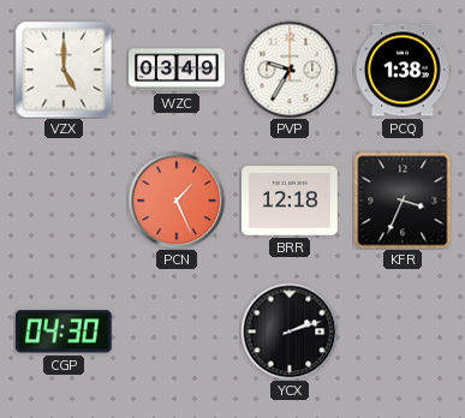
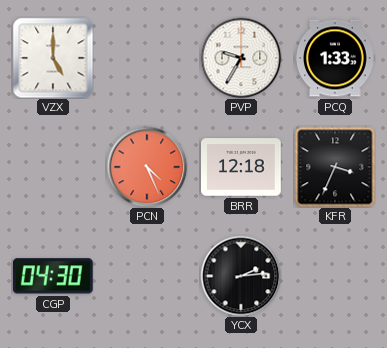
WZC: 03:49 -> none
PCQ: 1:38 -> 1:33
PCN: 1:26 -> 4:26
YCX: 2:12 -> 2:14
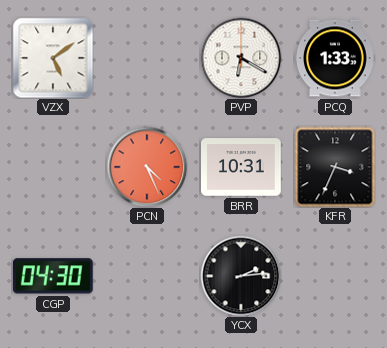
VZX: 5:00 -> 5:09
PVP: 9:35 -> 6:20
BRR: 12:18 -> 10:31
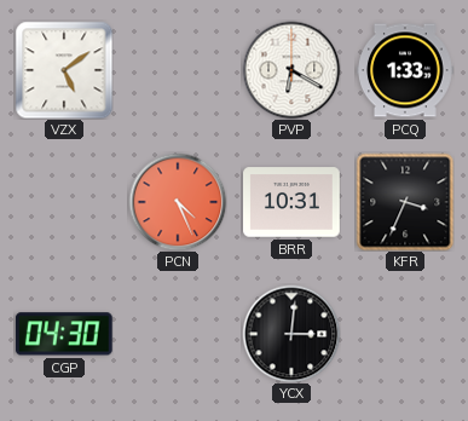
YCX: 2:14 -> 3:01
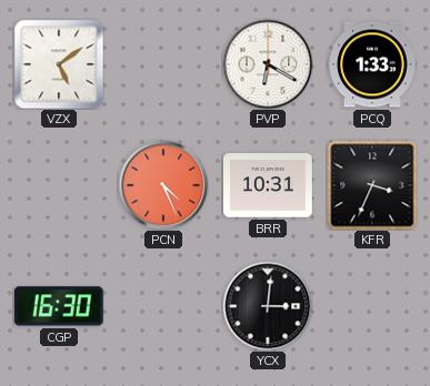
CGP: 04:30 -> 16:30
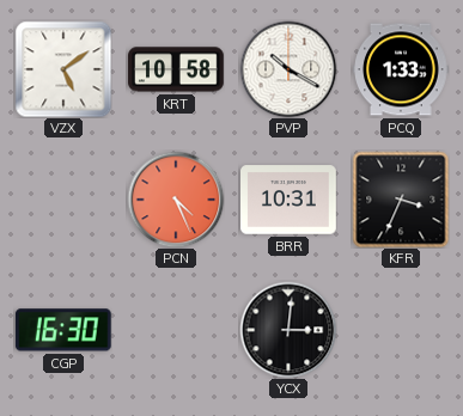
KRT: none -> 10:58
PVP: 6:20 -> 10:20
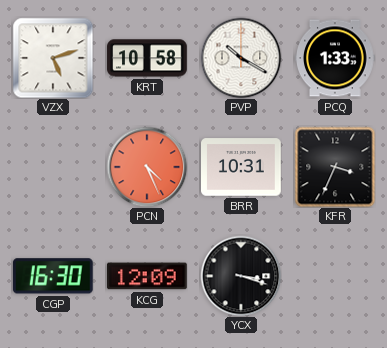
VZX: 5:09 -> 5:12
KCG: none -> 12:09
YCX: 3:01 -> 3:18
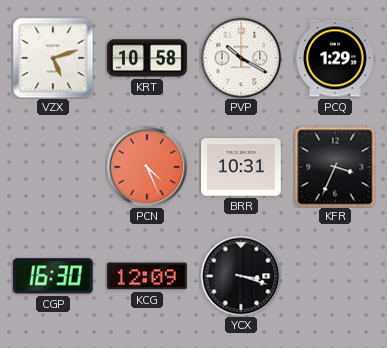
PCQ: 1:33 -> 1:29
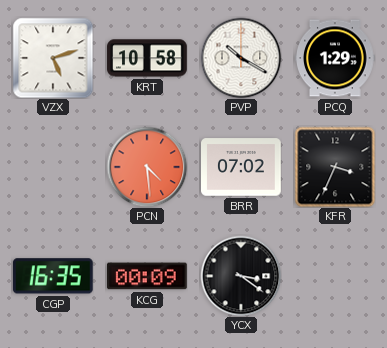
PCN: 4:26 -> 4:29
BRR: 10:31 -> 07:02
CGP: 16:30 -> 16:35
KCG: 12:09 -> 00:09
YCX: 3:18 -> 3:21
